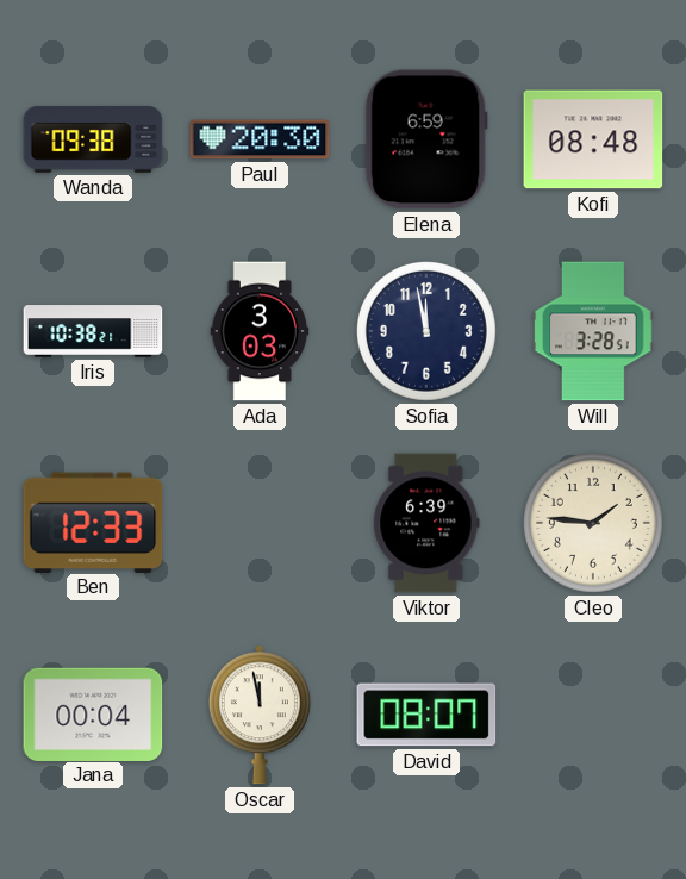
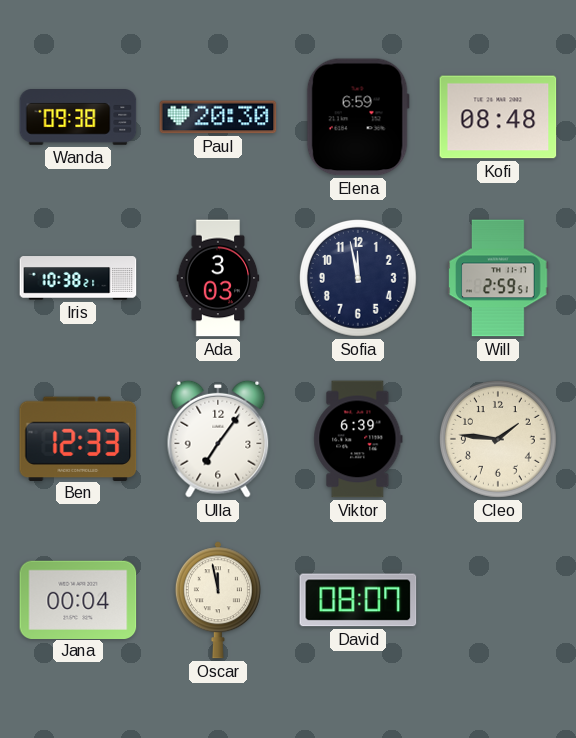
Will: 3:28 -> 2:59
Ulla: none -> 7:06
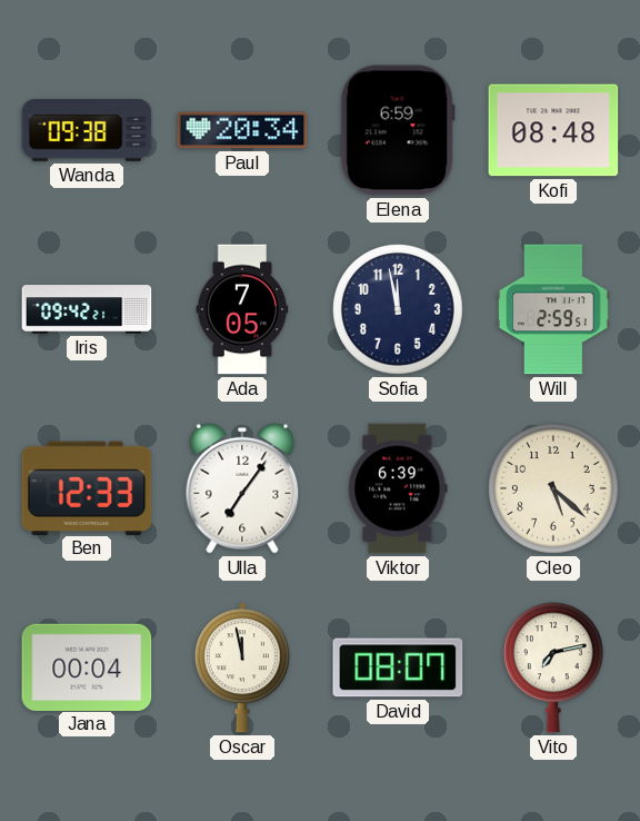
Paul: 20:30 -> 20:34
Iris: 10:38 -> 09:42
Ada: 3:03 -> 7:05
Cleo: 1:46 -> 5:22
Vito: none -> 7:13
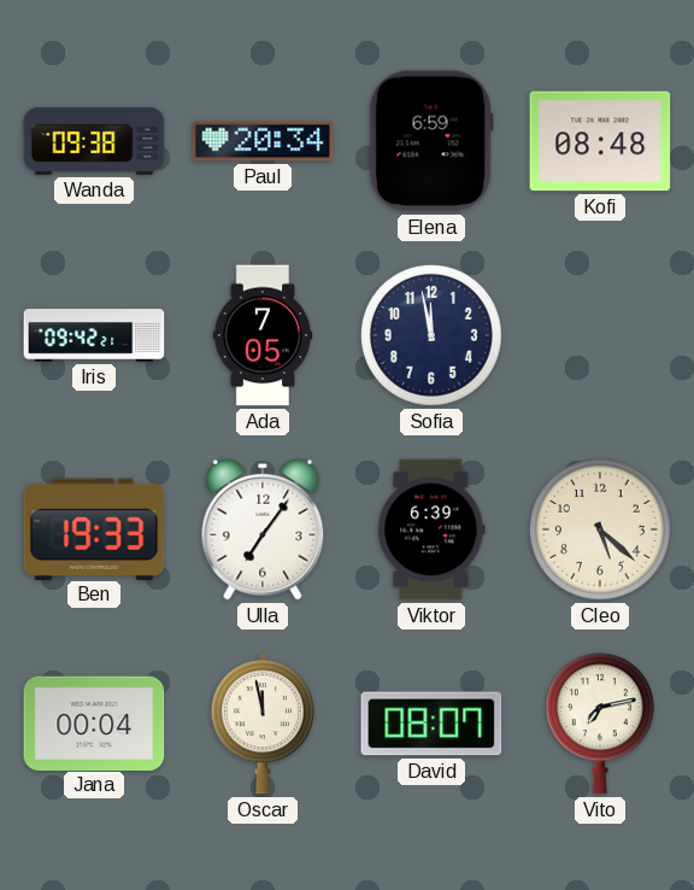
Will: 2:59 -> none
Ben: 12:33 -> 19:33
